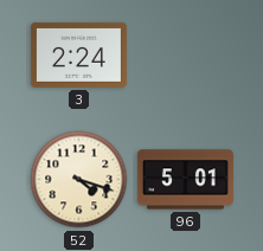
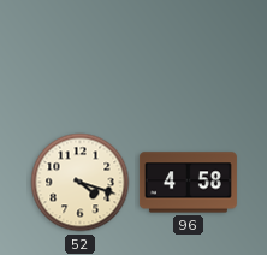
3: 2:24 -> none
96: 5:01 -> 4:58
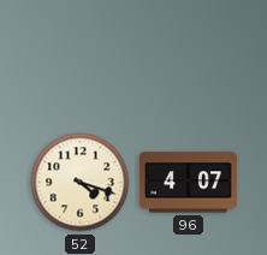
96: 4:58 -> 4:07
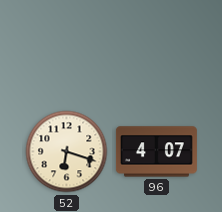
52: 4:18 -> 6:18
